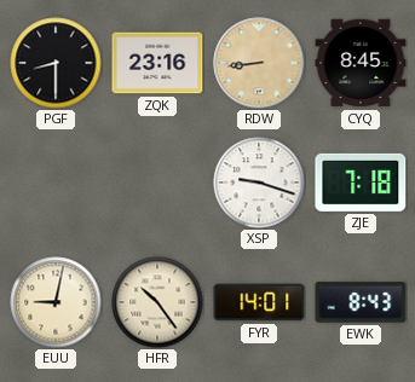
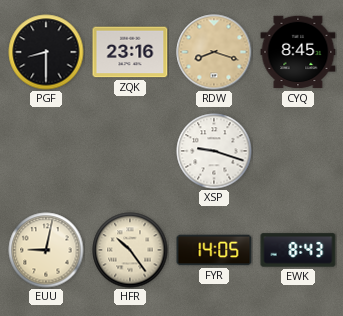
RDW: 8:44 -> 8:18
ZJE: 7:18 -> none
FYR: 14:01 -> 14:05
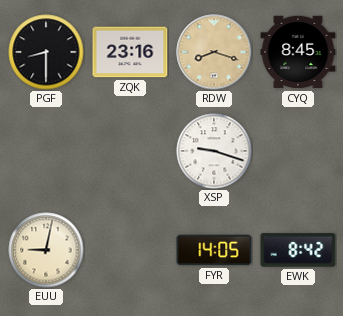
HFR: 10:24 -> none
EWK: 8:43 -> 8:42
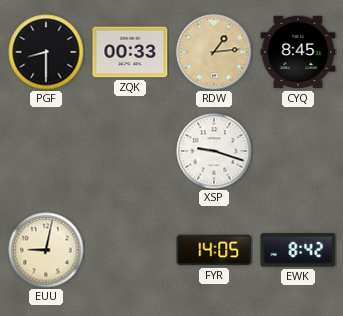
ZQK: 23:16 -> 00:33
RDW: 8:18 -> 1:14
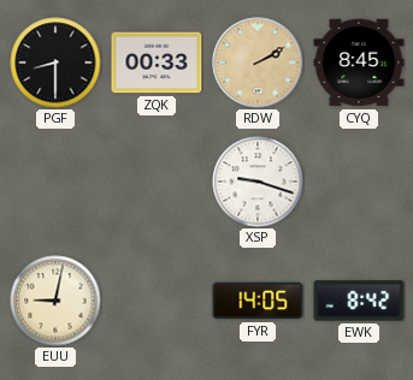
RDW: 1:14 -> 2:10
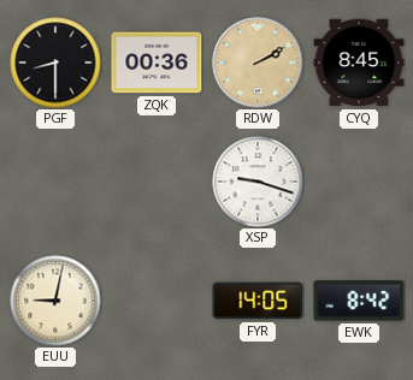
ZQK: 00:33 -> 00:36
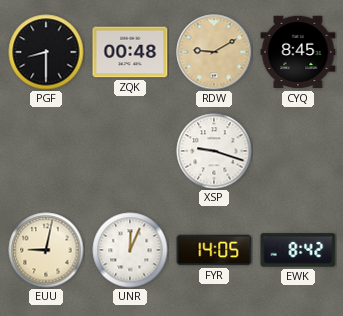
ZQK: 00:36 -> 00:48
RDW: 2:10 -> 9:10
UNR: none -> 12:04
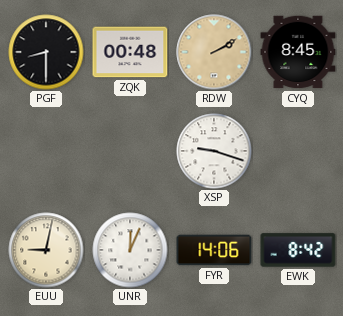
RDW: 9:10 -> 2:10
FYR: 14:05 -> 14:06
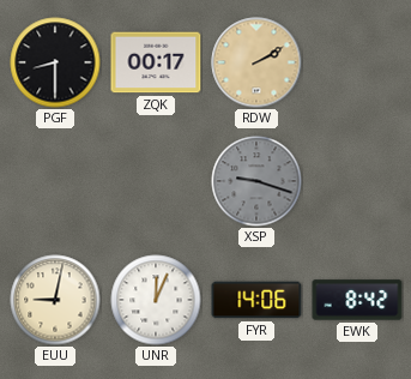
ZQK: 00:48 -> 00:17
CYQ: 8:45 -> none
XSP dial: white -> grey
